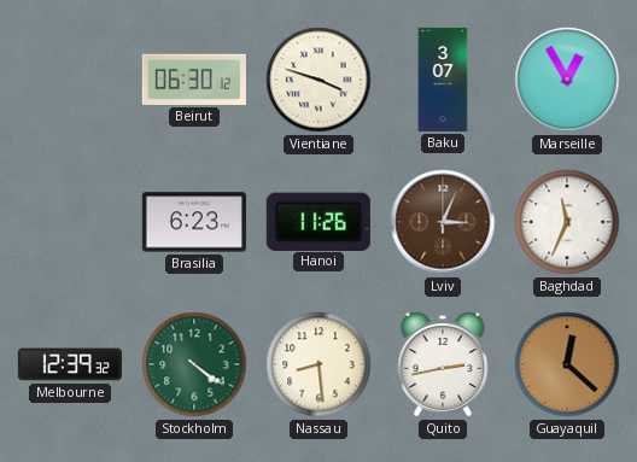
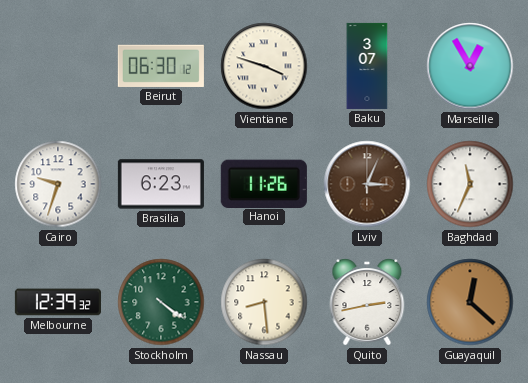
Cairo: none -> 9:33
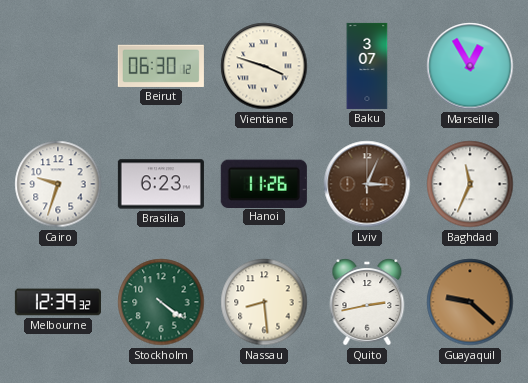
Guayaquil: 12:22 -> 9:22
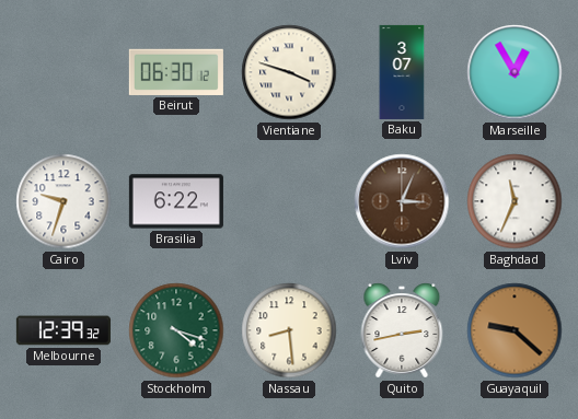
Brasilia: 6:23 -> 6:22
Hanoi: 11:26 -> none
Stockholm: 4:21 -> 4:18
